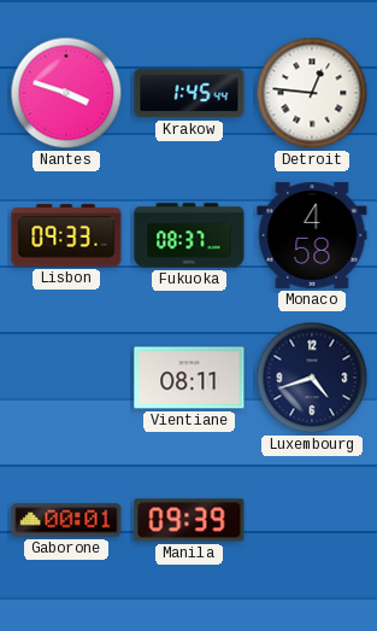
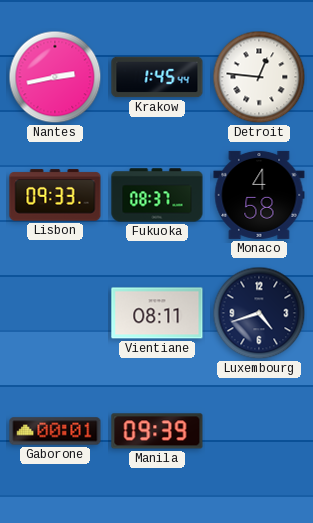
Nantes: 3:48 -> 2:43
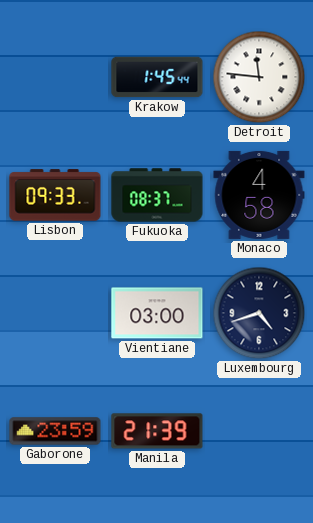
Nantes: 2:43 -> none
Detroit: 12:46 -> 11:46
Vientiane: 08:11 -> 03:00
Gaborone: 00:01 -> 23:59
Manila: 09:39 -> 21:39
